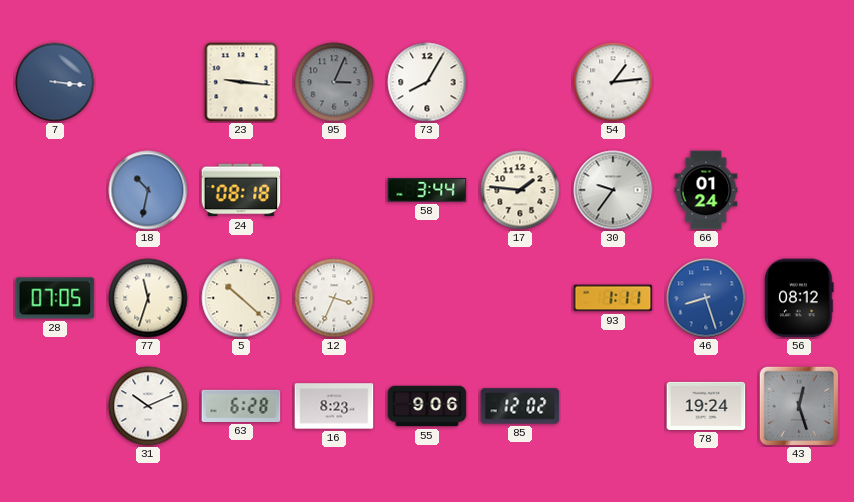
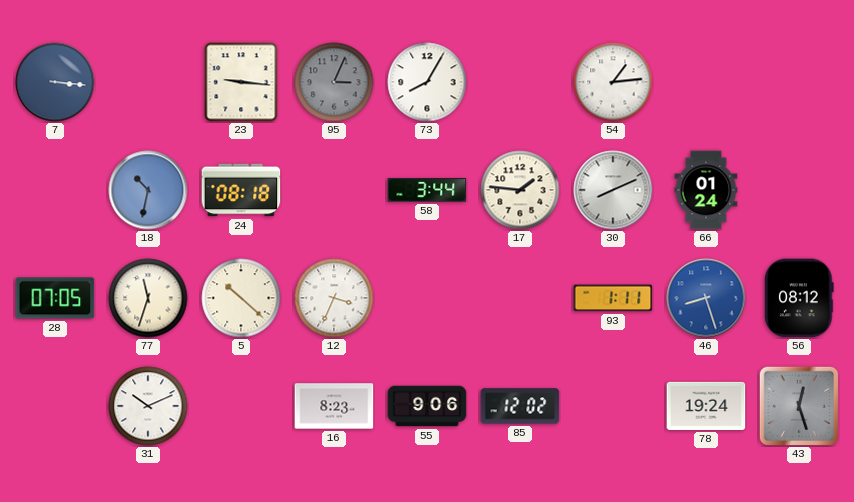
30: 9:36 -> 8:11
63: 6:28 -> none
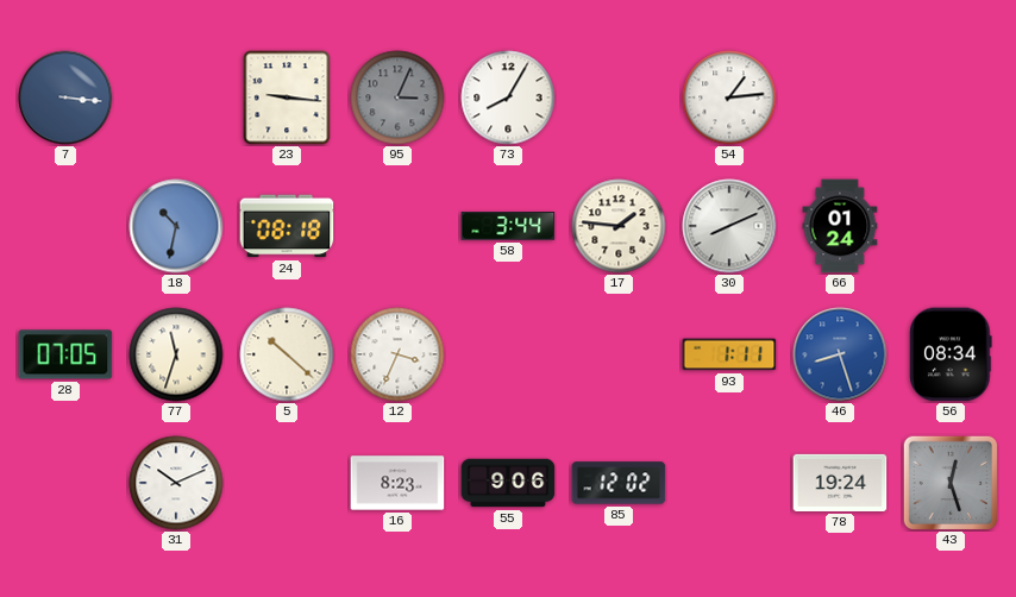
56: 08:12 -> 08:34
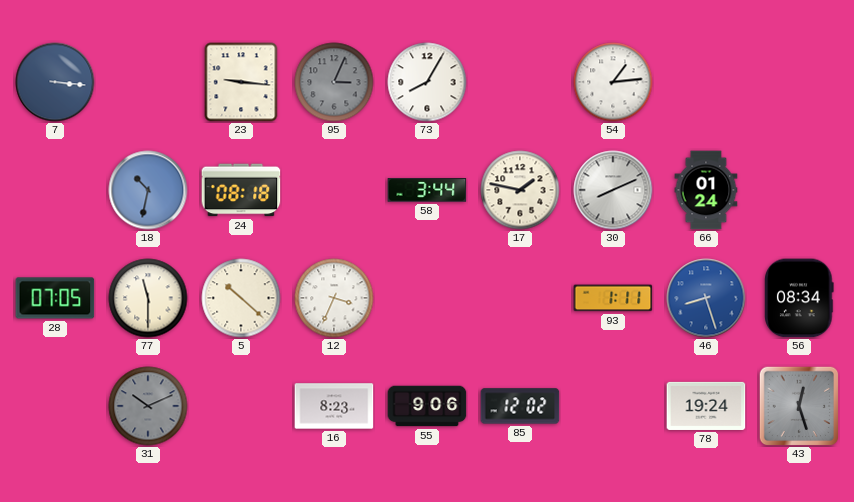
17: 1:46 -> 1:47
77: 11:33 -> 11:30
31 dial: white -> grey
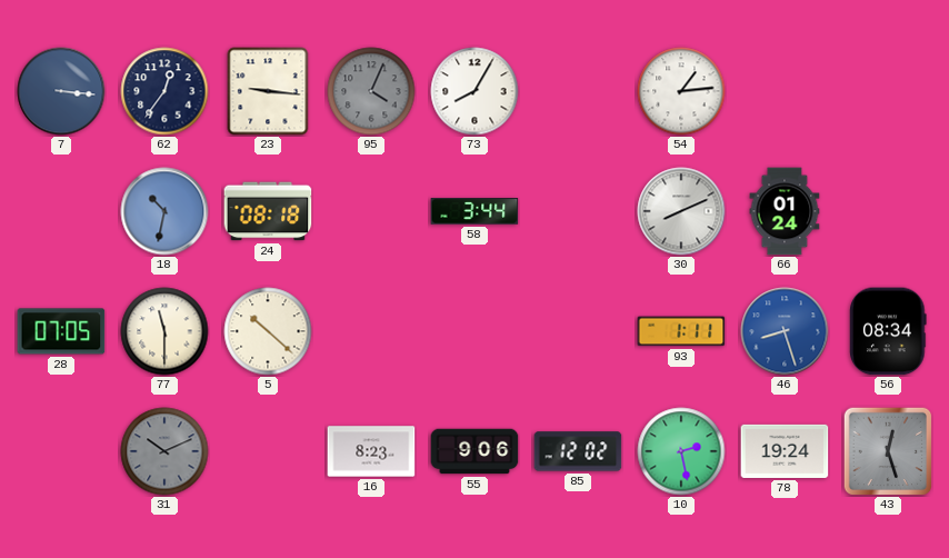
62: none -> 12:36
95: 3:04 -> 4:04
17: 1:47 -> none
12: 3:34 -> none
10: none -> 2:28
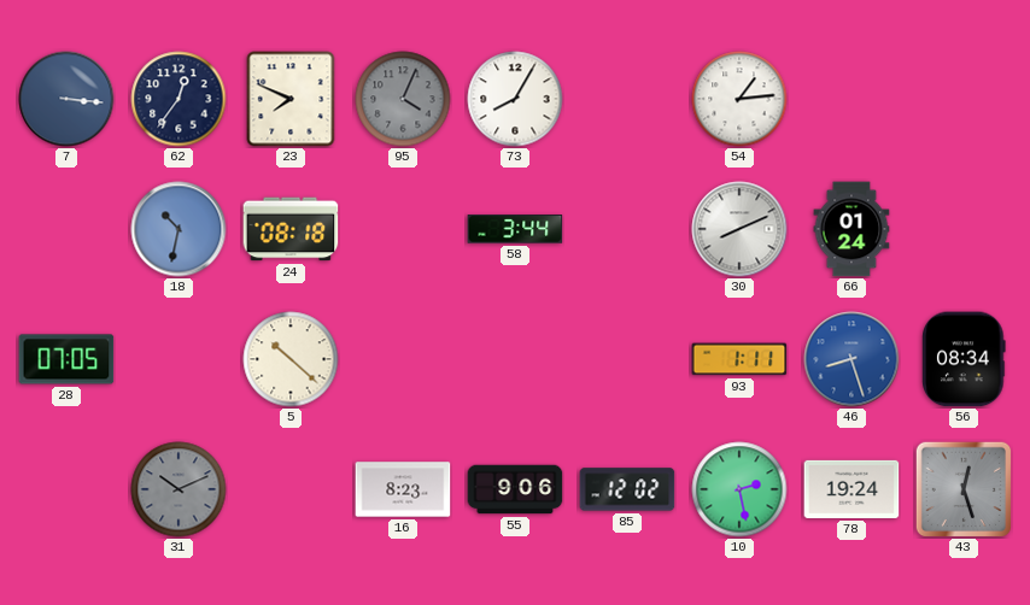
23: 9:16 -> 7:49
77: 11:30 -> none
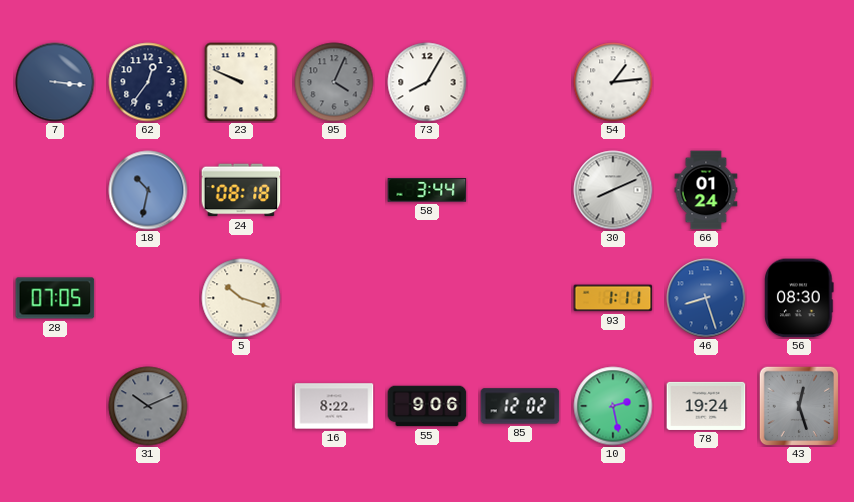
23: 7:49 -> 9:49
5: 10:22 -> 10:18
56: 08:34 -> 08:30
16: 8:23 -> 8:22
